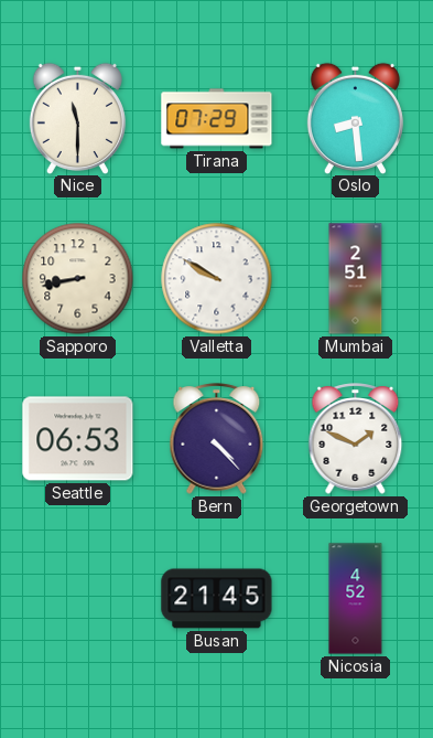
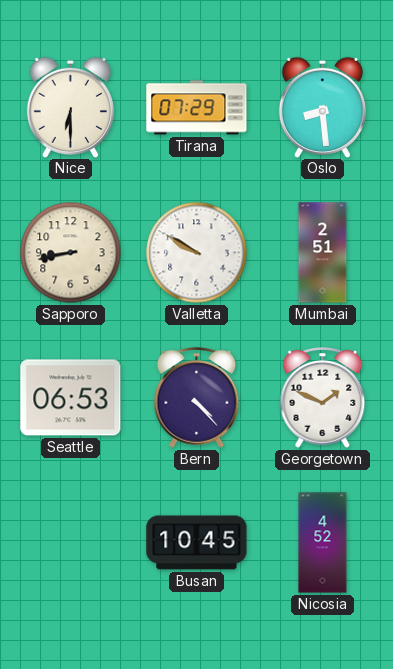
Nice: 11:30 -> 6:30
Busan: 21:45 -> 10:45
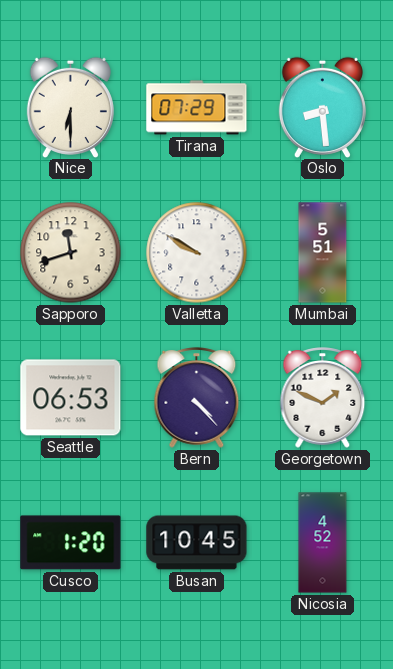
Sapporo: 8:43 -> 11:42
Mumbai: 2:51 -> 5:51
Cusco: none -> 1:20
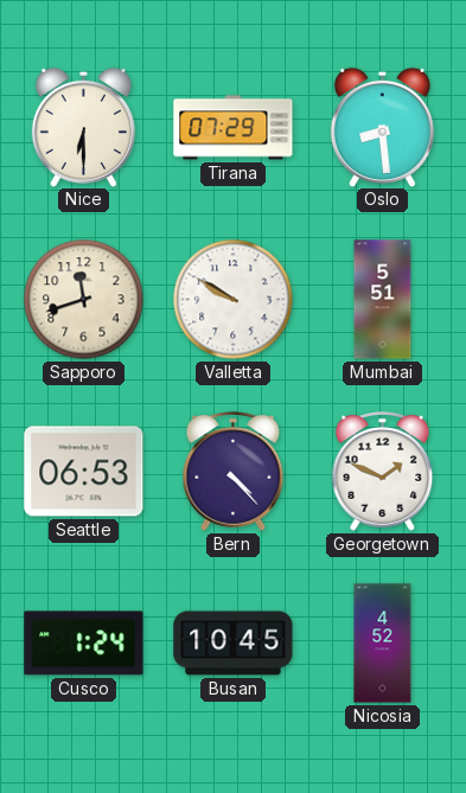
Cusco: 1:20 -> 1:24
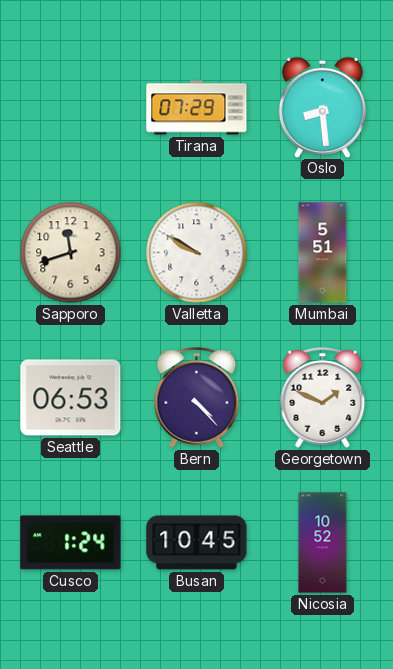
Nice: 6:30 -> none
Nicosia: 4:52 -> 10:52
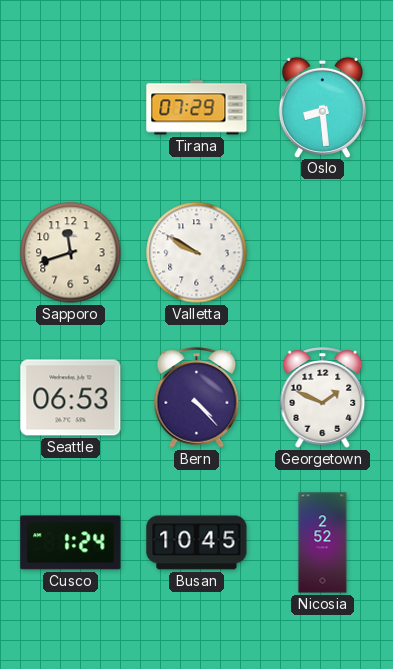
Mumbai: 5:51 -> none
Nicosia: 10:52 -> 2:52
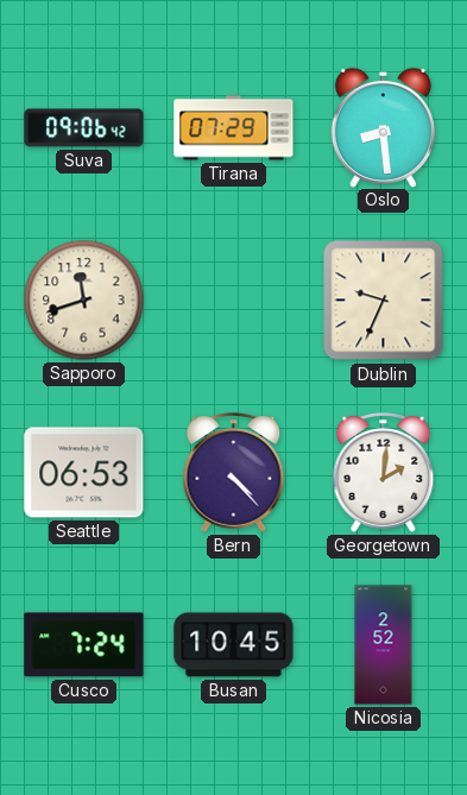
Suva: none -> 09:06
Valletta: 9:50 -> none
Dublin: none -> 9:34
Georgetown: 1:49 -> 2:01
Cusco: 1:24 -> 7:24
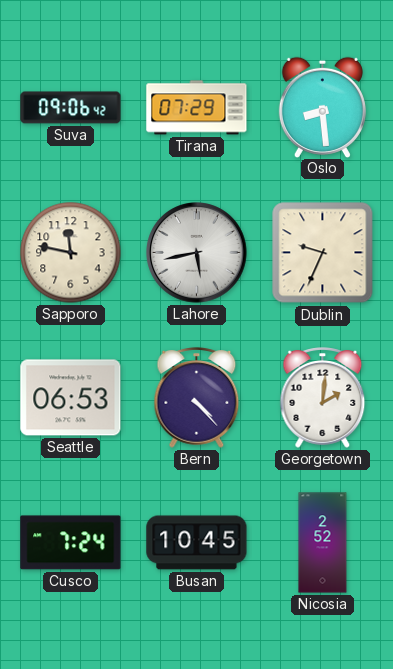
Sapporo: 11:42 -> 11:47
Lahore: none -> 5:43
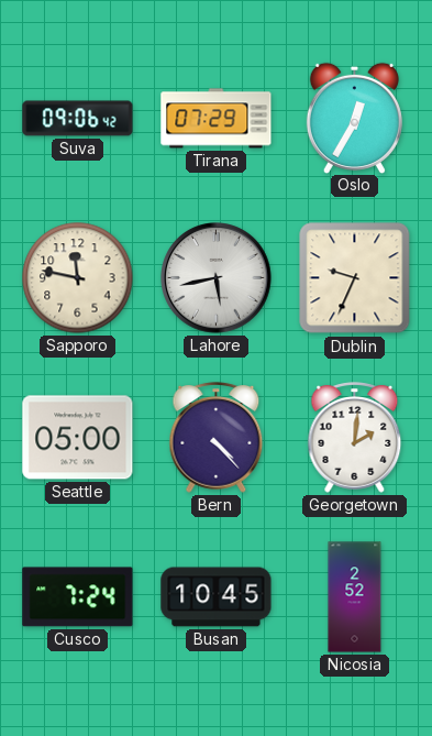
Oslo: 8:29 -> 12:35
Seattle: 06:53 -> 05:00
